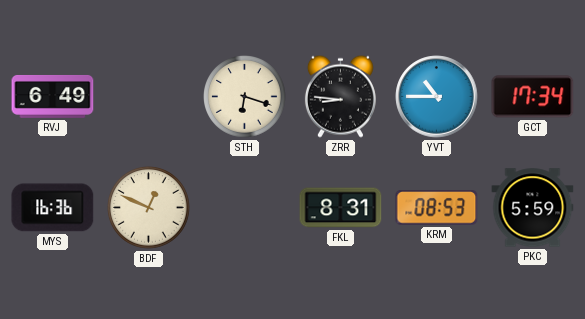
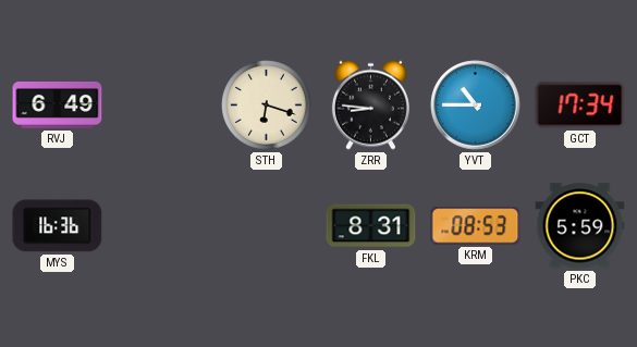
BDF: 12:49 -> none
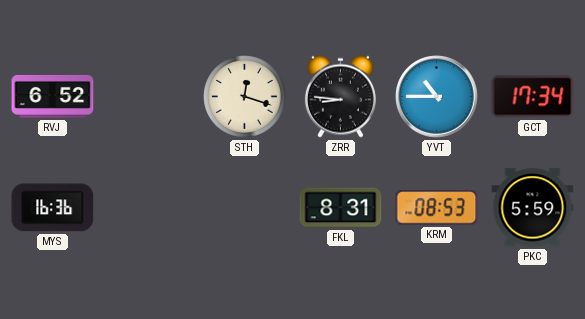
RVJ: 6:49 -> 6:52
STH: 6:18 -> 12:18
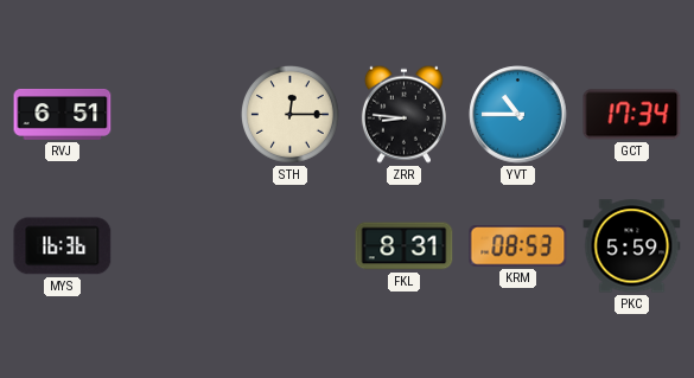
RVJ: 6:52 -> 6:51
STH: 12:18 -> 12:15
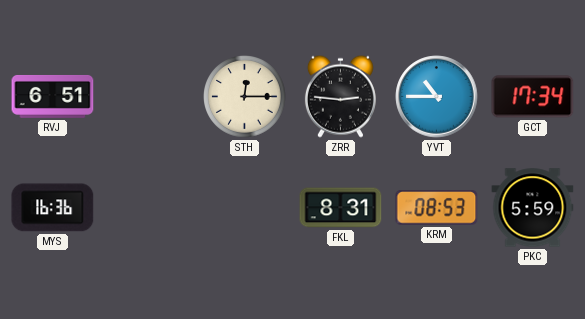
ZRR: 8:46 -> 2:46
